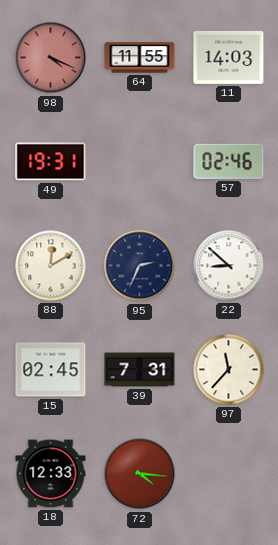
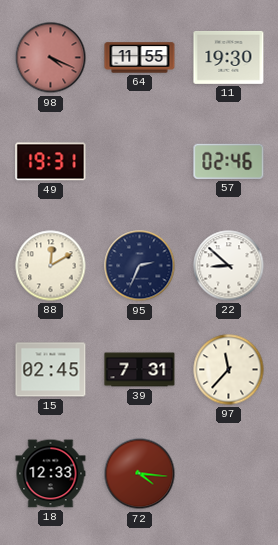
11: 14:03 -> 19:30
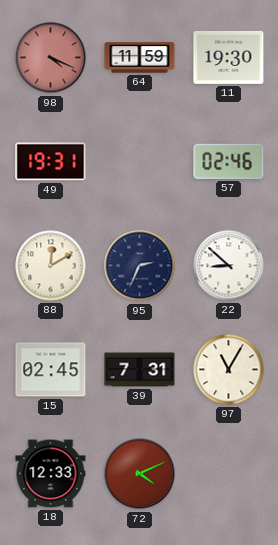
64: 11:55 -> 11:59
97: 11:37 -> 11:05
72: 4:16 -> 4:11
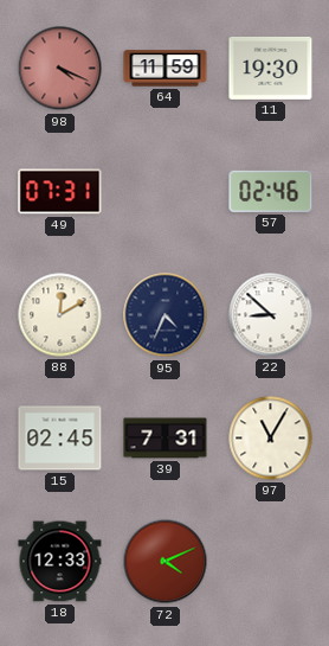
49: 19:31 -> 07:31
95: 2:34 -> 4:34
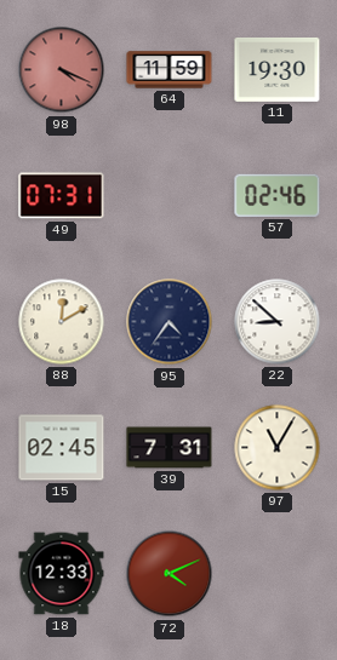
95: 4:34 -> 4:36
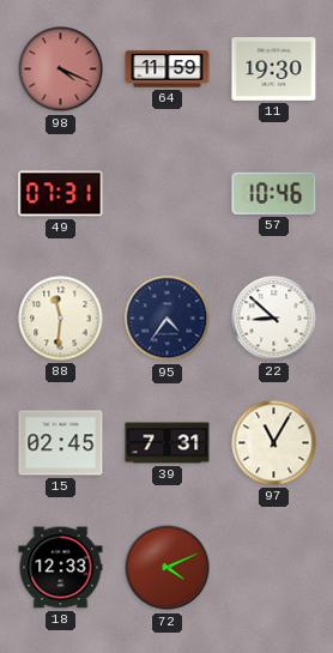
57: 02:46 -> 10:46
88: 12:10 -> 11:31
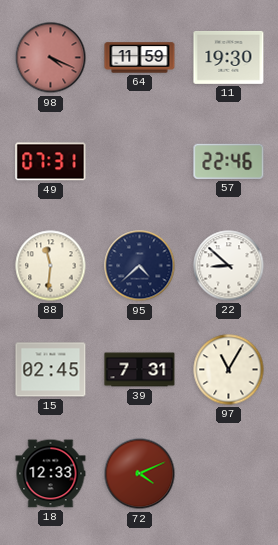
57: 10:46 -> 22:46
95: 4:36 -> 4:38
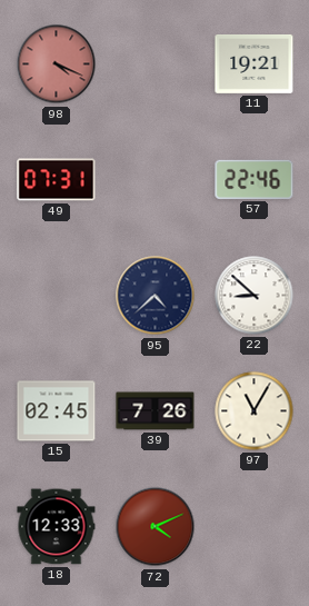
64: 11:59 -> none
11: 19:30 -> 19:21
88: 11:31 -> none
39: 7:31 -> 7:26
